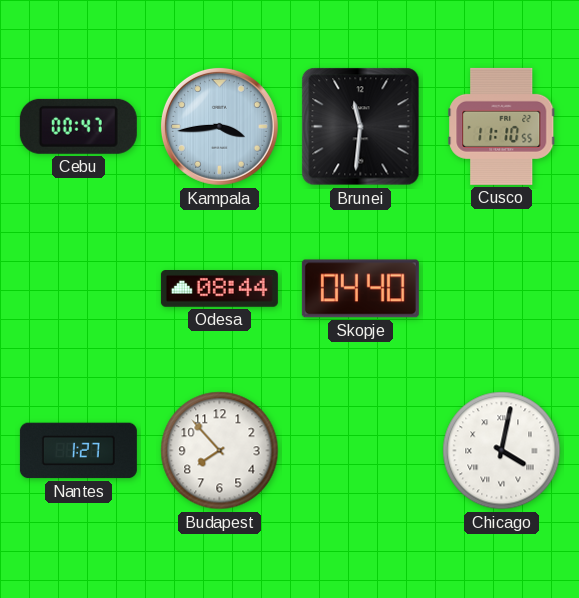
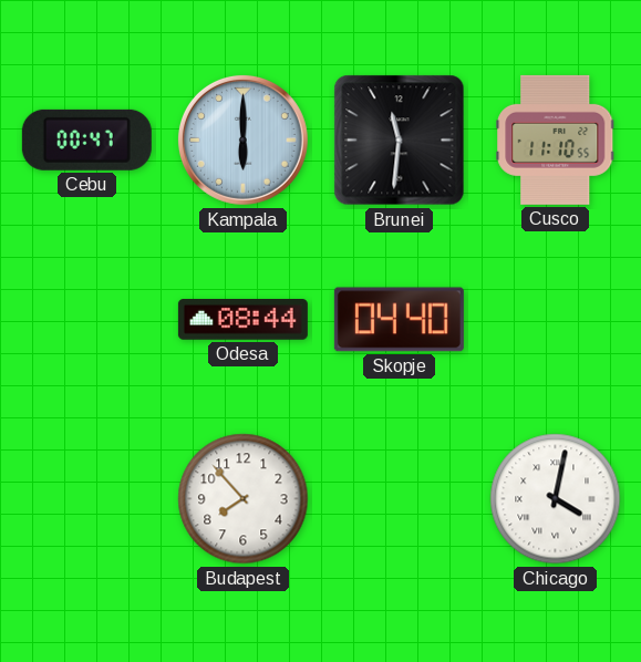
Kampala: 3:44 -> 6:00
Nantes: 1:27 -> none
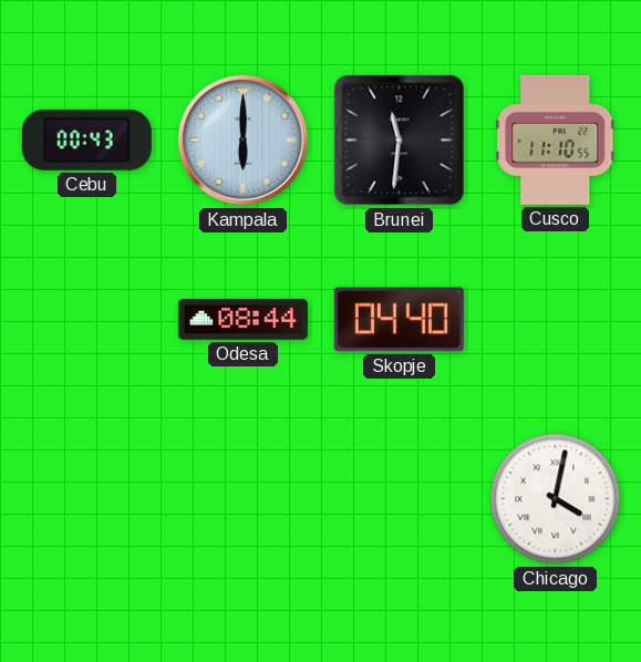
Cebu: 00:47 -> 00:43
Budapest: 7:53 -> none
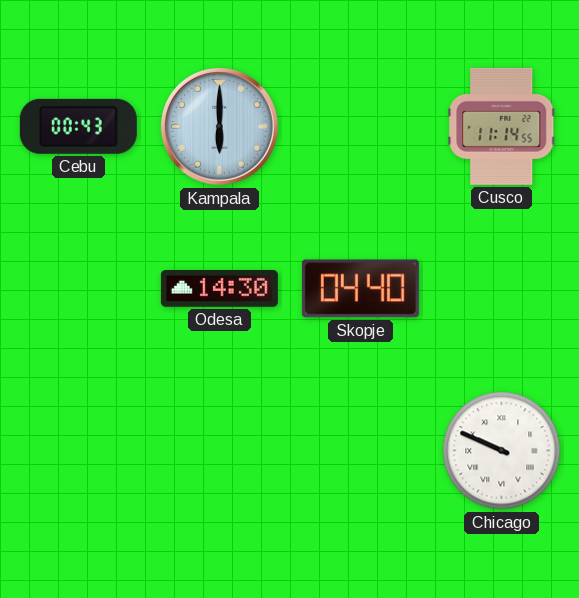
Brunei: 11:31 -> none
Cusco: 11:10 -> 11:14
Odesa: 08:44 -> 14:30
Chicago: 4:02 -> 9:49
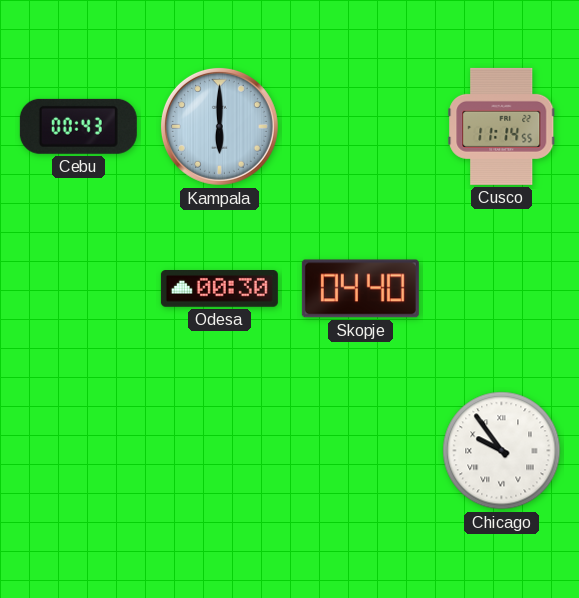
Odesa: 14:30 -> 00:30
Chicago: 9:49 -> 9:54
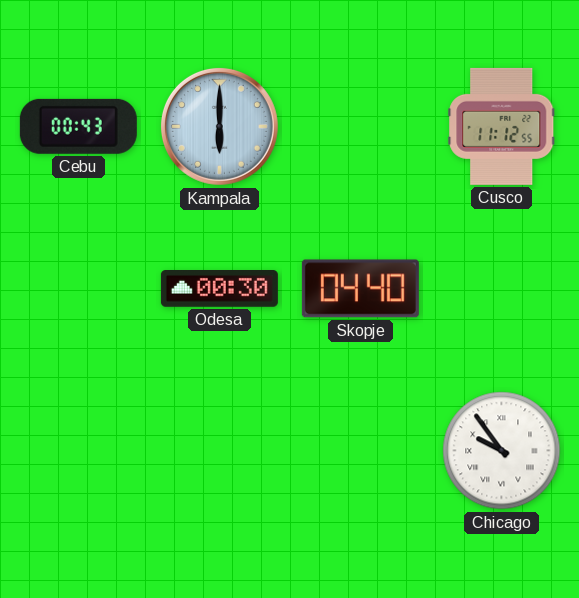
Cusco: 11:14 -> 11:12
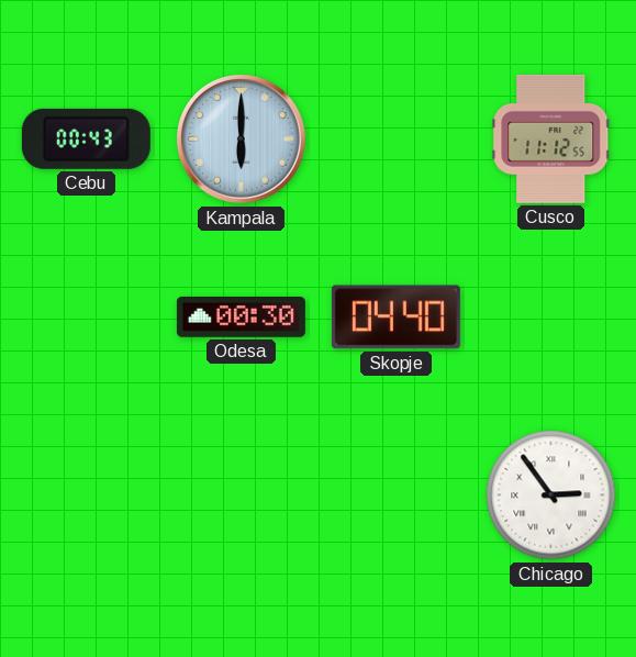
Chicago: 9:54 -> 2:54
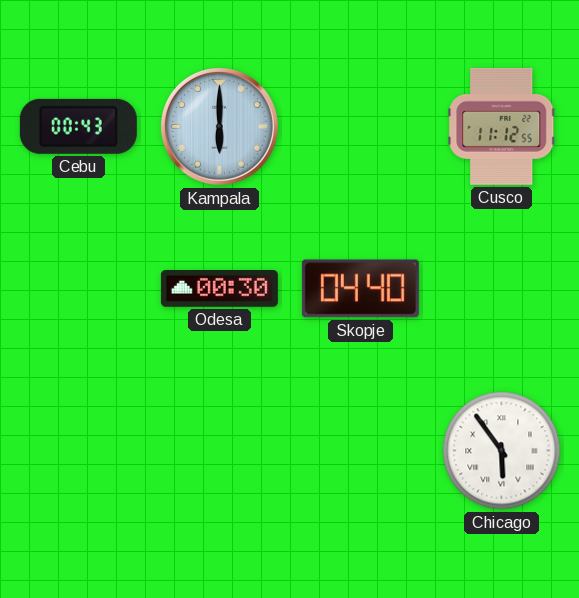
Chicago: 2:54 -> 5:54
